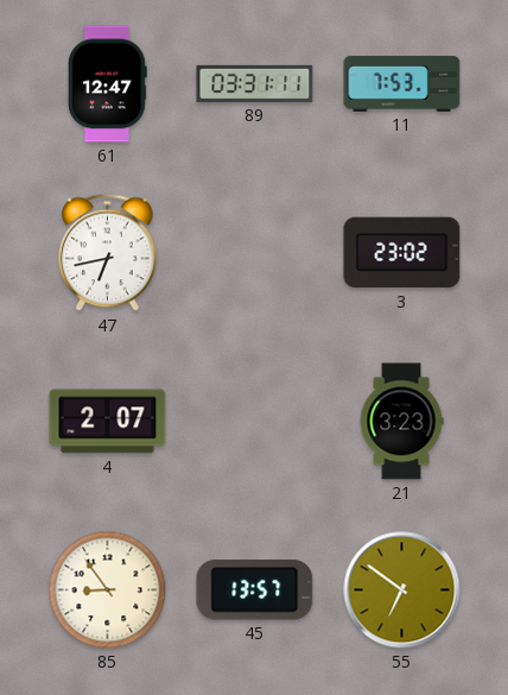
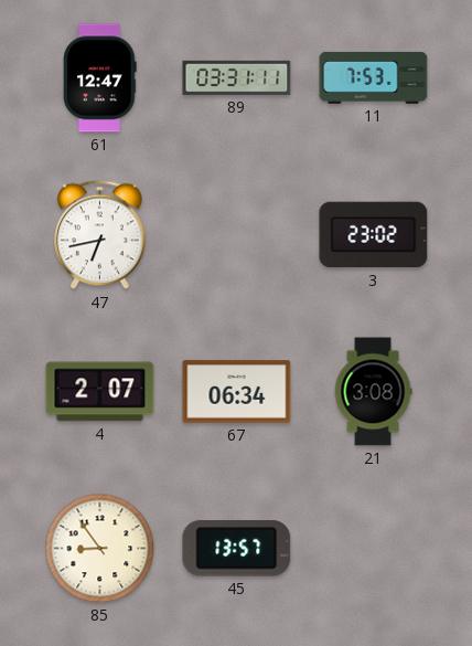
67: none -> 06:34
21: 3:23 -> 3:08
55: 6:51 -> none
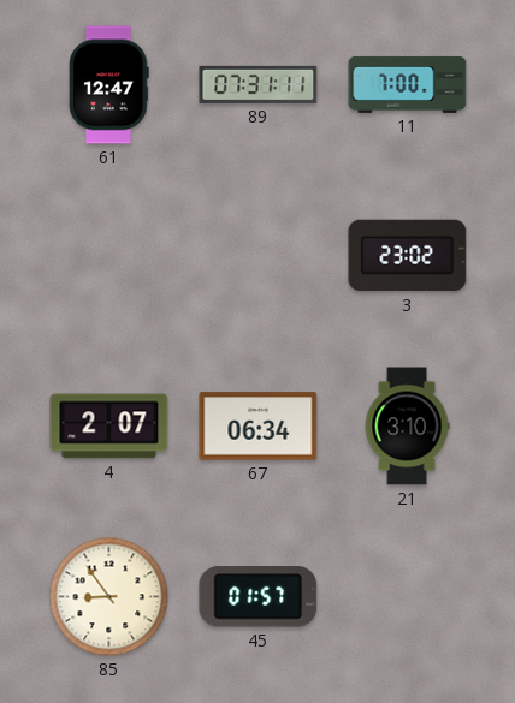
89: 03:31 -> 07:31
11: 7:53 -> 7:00
47: 6:43 -> none
21: 3:08 -> 3:10
45: 13:57 -> 01:57
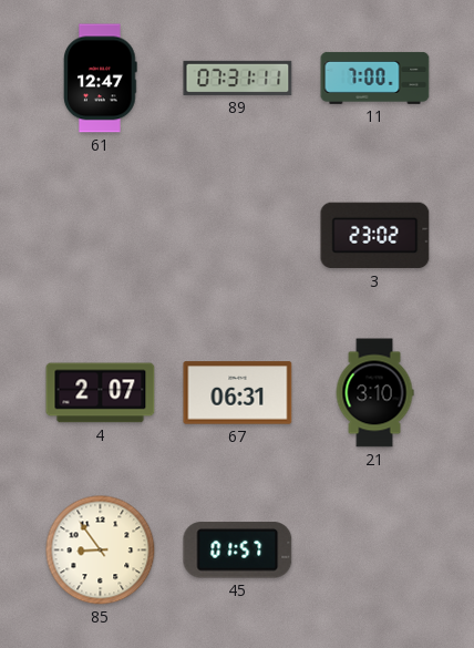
67: 06:34 -> 06:31
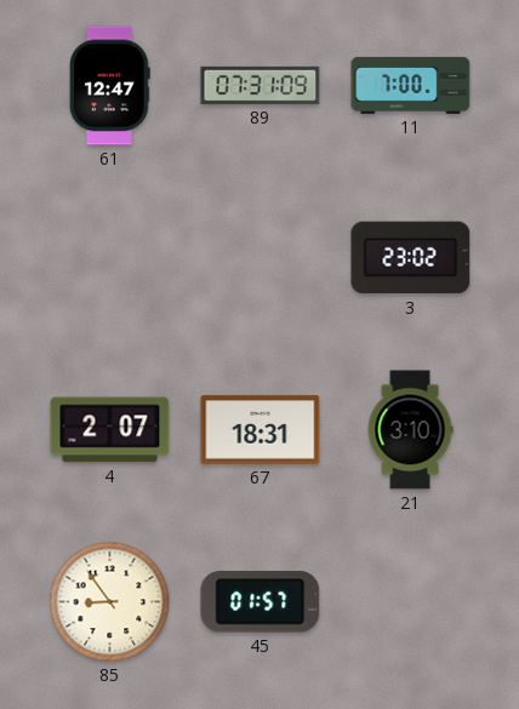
89: 07:31:11 -> 07:31:09
67: 06:31 -> 18:31
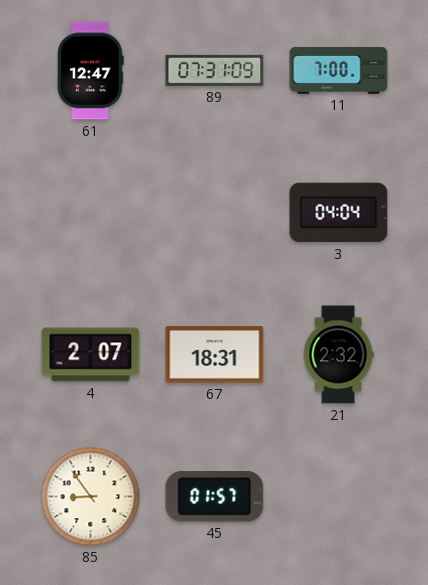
3: 23:02 -> 04:04
21: 3:10 -> 2:32
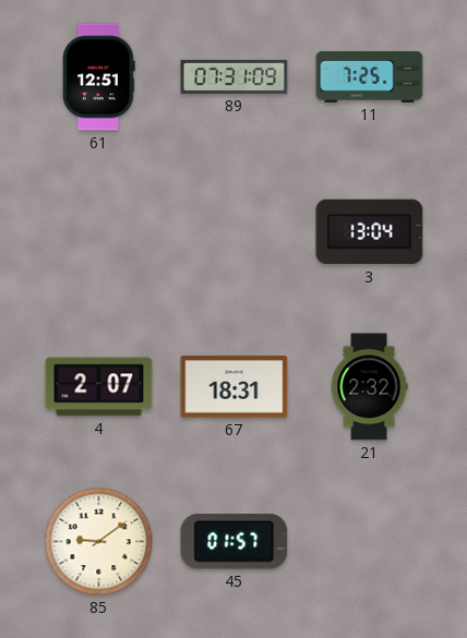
61: 12:47 -> 12:51
11: 7:00 -> 7:25
3: 04:04 -> 13:04
85: 8:54 -> 9:09
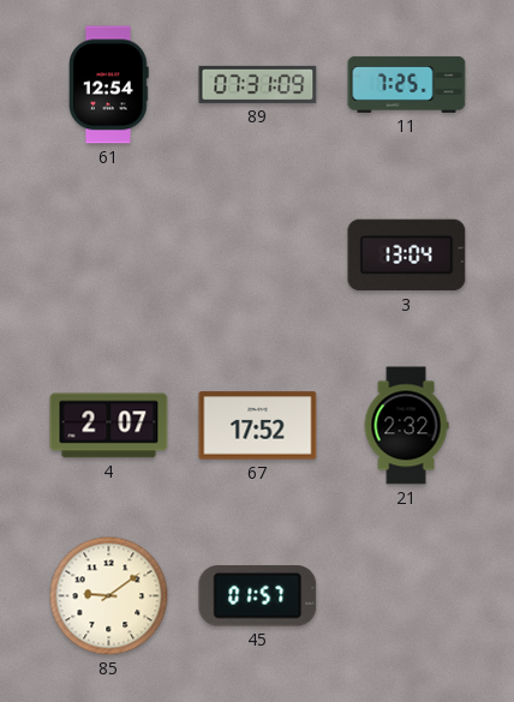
61: 12:51 -> 12:54
67: 18:31 -> 17:52
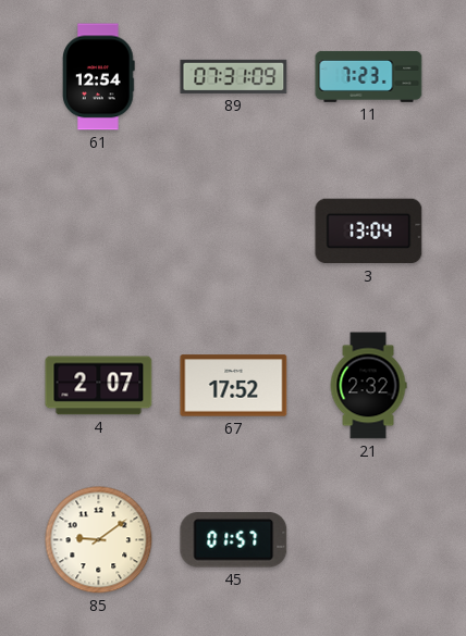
11: 7:25 -> 7:23
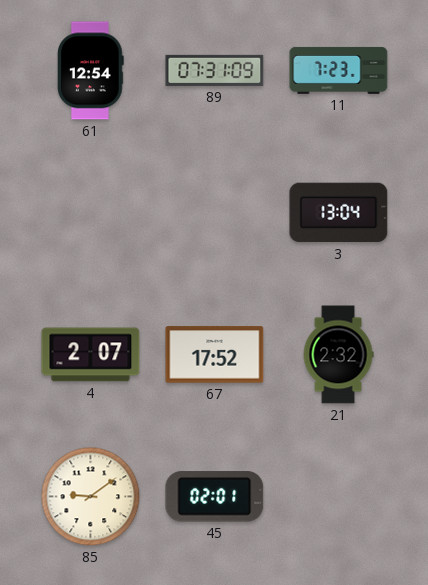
45: 01:57 -> 02:01
